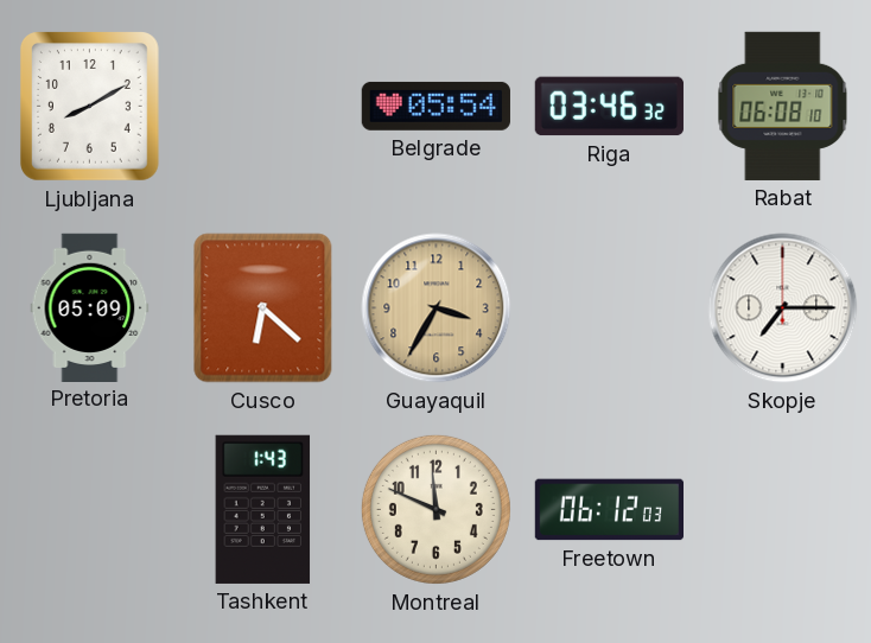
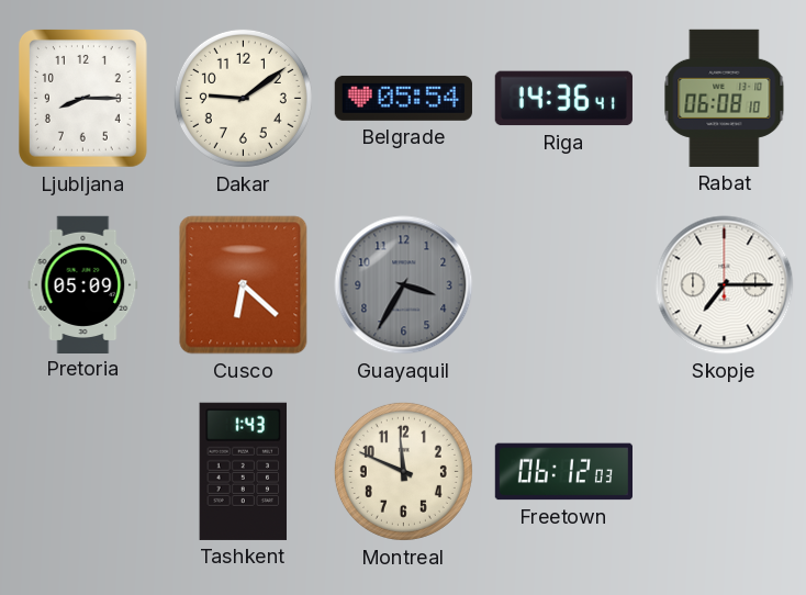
Ljubljana: 8:10 -> 8:15
Dakar: none -> 9:09
Riga: 03:46 -> 14:36
Guayaquil dial: champagne -> grey
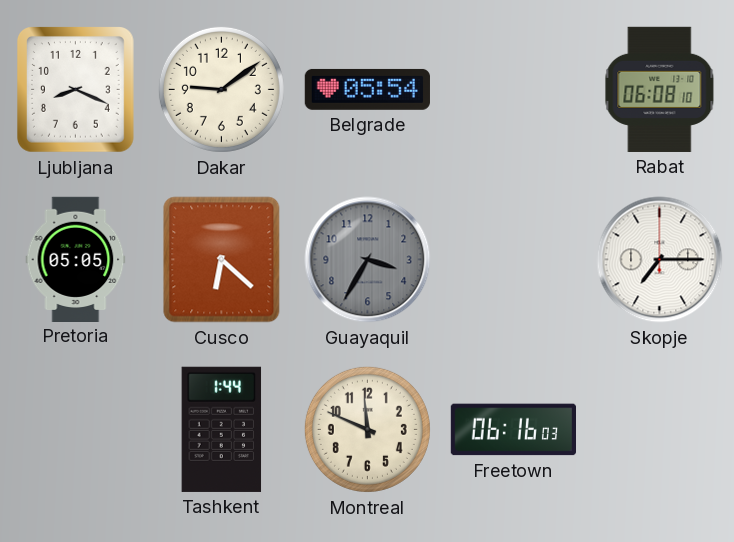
Ljubljana: 8:15 -> 8:19
Riga: 14:36 -> none
Pretoria: 05:09 -> 05:05
Tashkent: 1:43 -> 1:44
Freetown: 06:12 -> 06:16
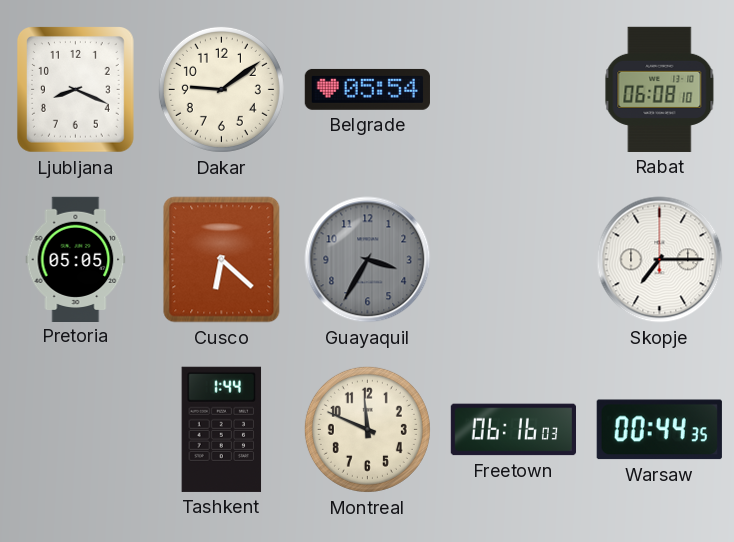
Warsaw: none -> 00:44
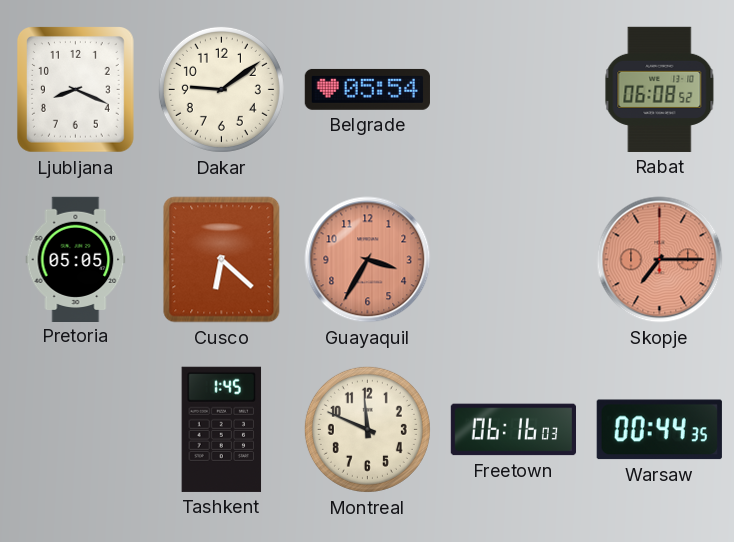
Rabat: 06:08:10 -> 06:08:52
Guayaquil dial: grey -> salmon
Skopje dial: white -> salmon
Tashkent: 1:44 -> 1:45
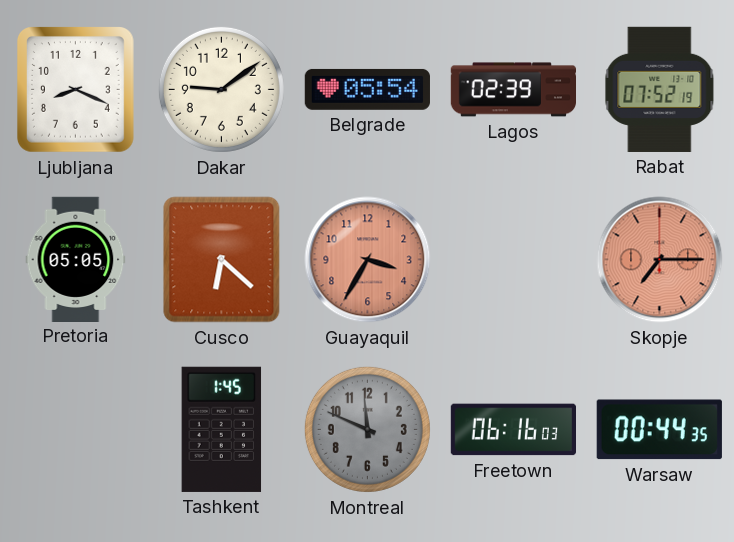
Lagos: none -> 02:39
Rabat: 06:08 -> 07:52
Montreal dial: cream -> grey
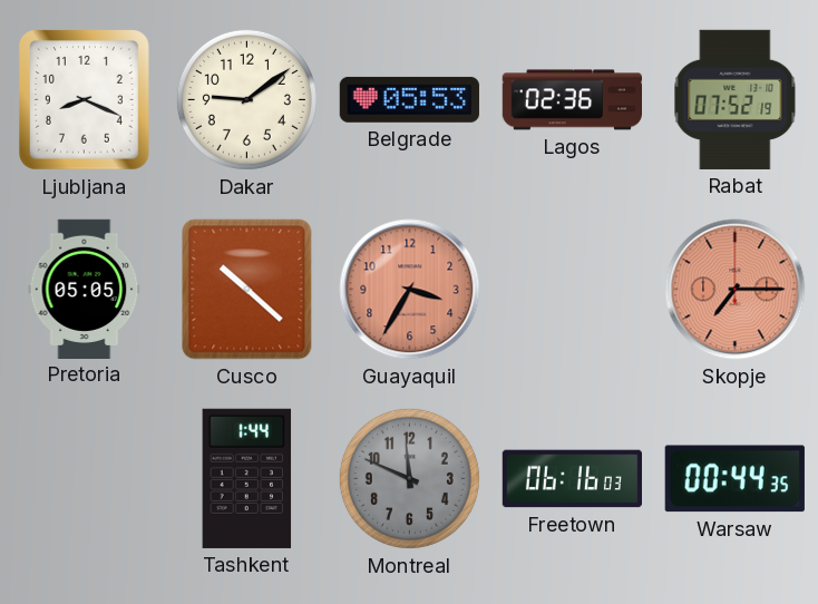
Belgrade: 05:54 -> 05:53
Lagos: 02:39 -> 02:36
Cusco: 6:22 -> 10:22
Tashkent: 1:45 -> 1:44
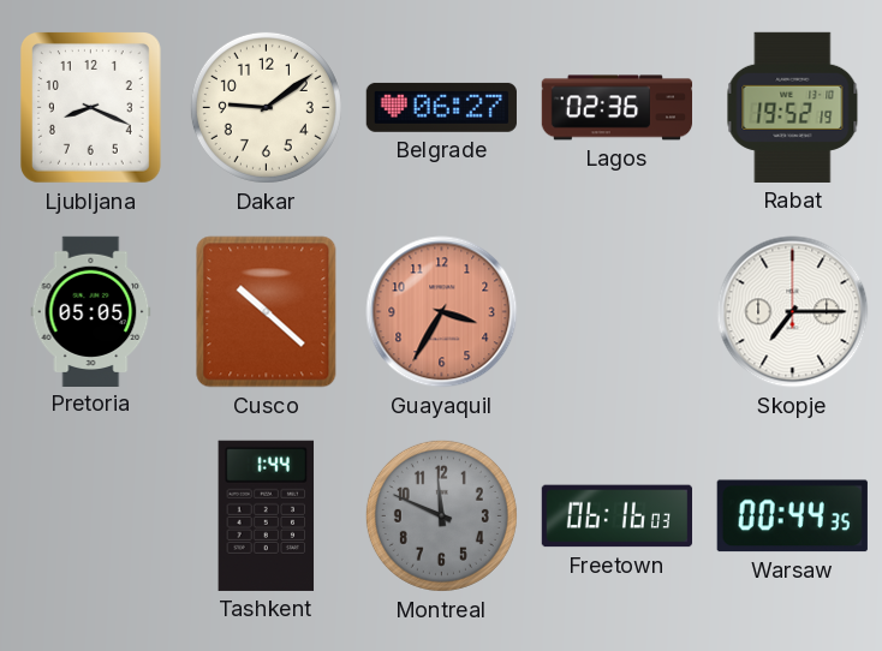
Belgrade: 05:53 -> 06:27
Rabat: 07:52 -> 19:52
Skopje dial: salmon -> white
